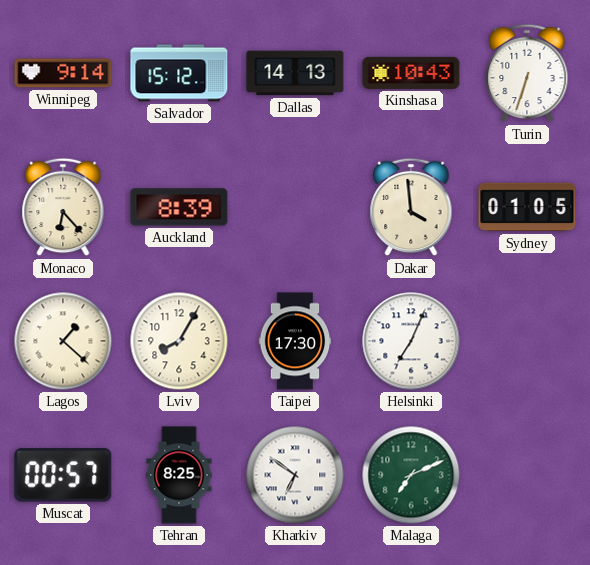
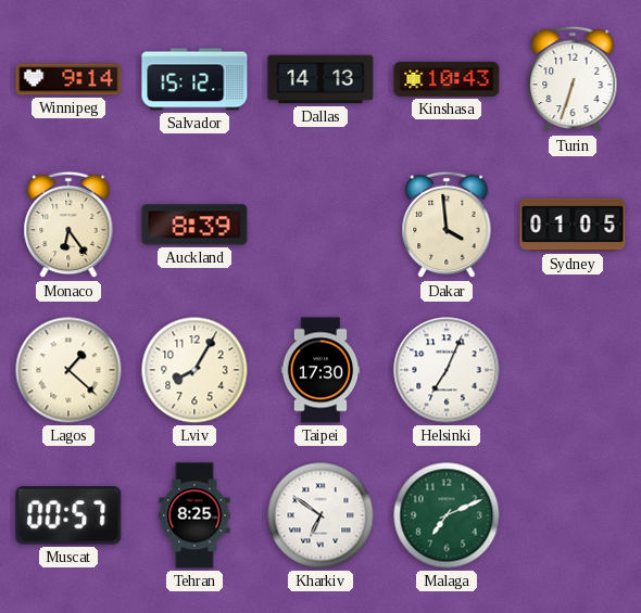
Monaco: 6:23 -> 6:24
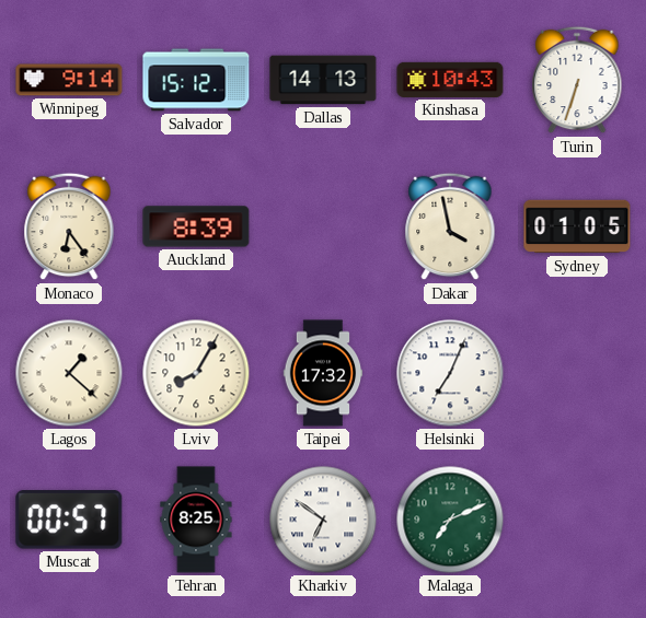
Dakar: 3:59 -> 3:58
Taipei: 17:30 -> 17:32
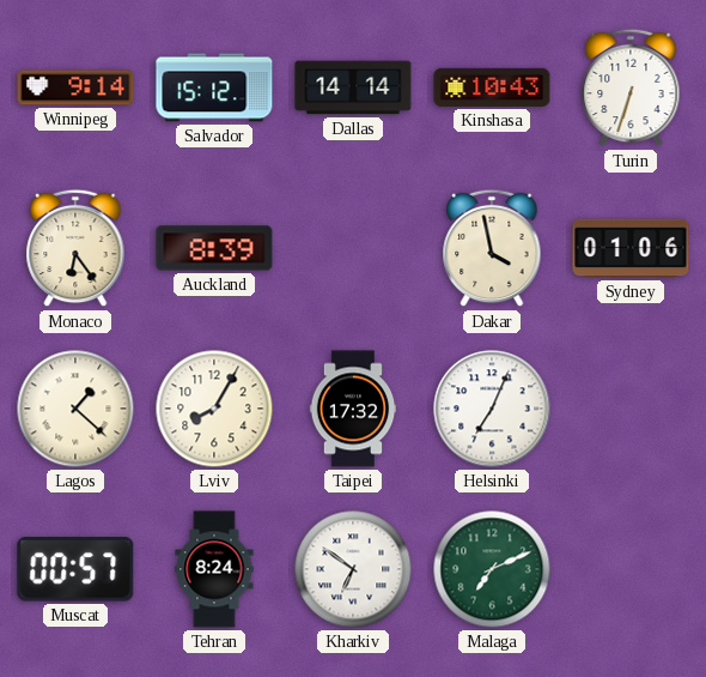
Dallas: 14:13 -> 14:14
Sydney: 01:05 -> 01:06
Tehran: 8:25 -> 8:24
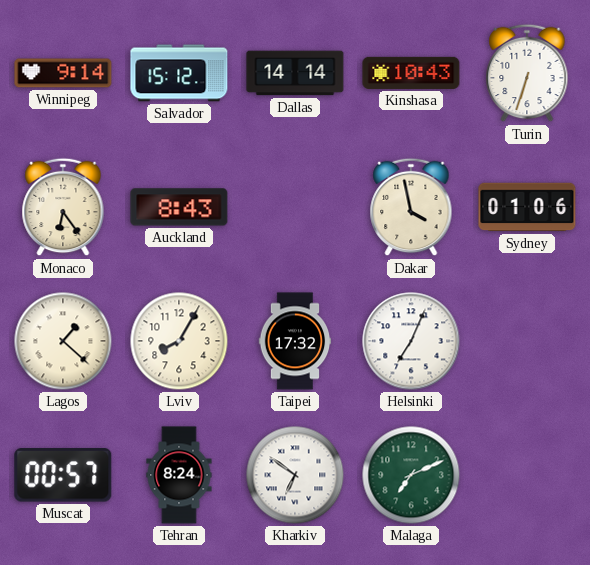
Auckland: 8:39 -> 8:43
